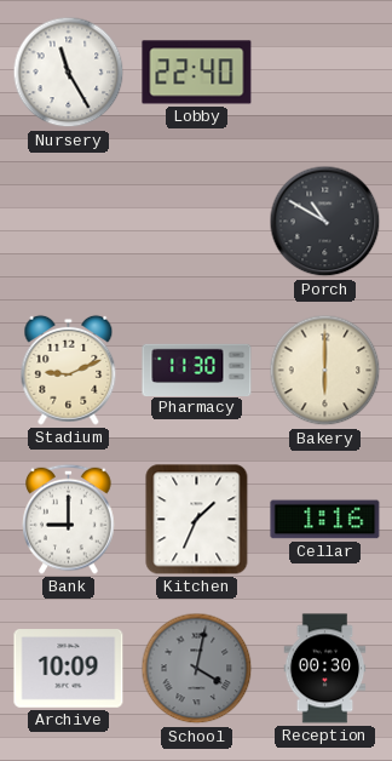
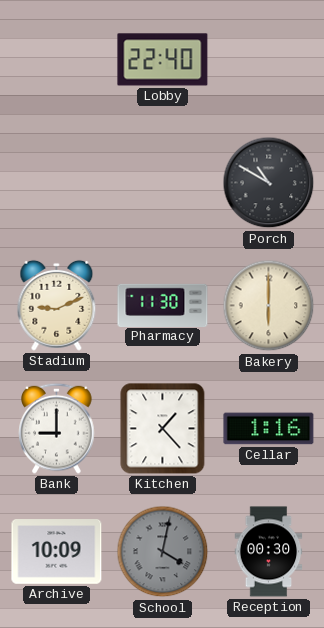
Nursery: 11:25 -> none
Kitchen: 1:34 -> 1:23
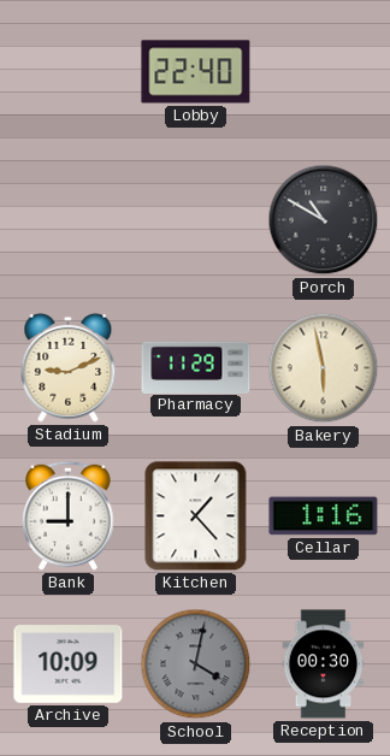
Pharmacy: 11:30 -> 11:29
Bakery: 6:00 -> 5:58
